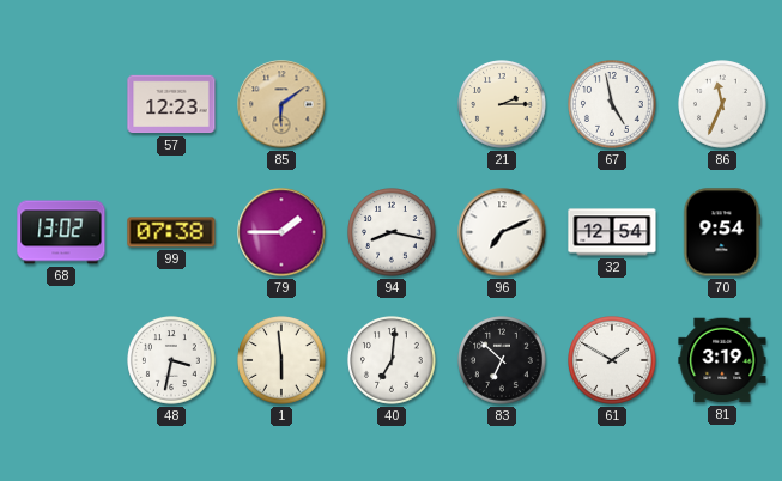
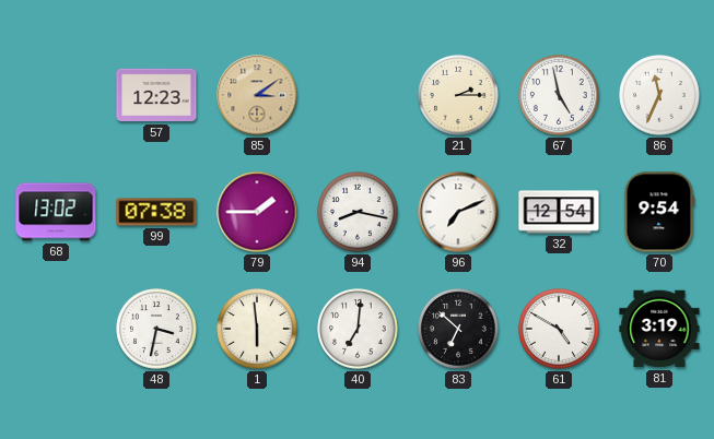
85: 6:09 -> 3:09
61: 1:50 -> 4:50
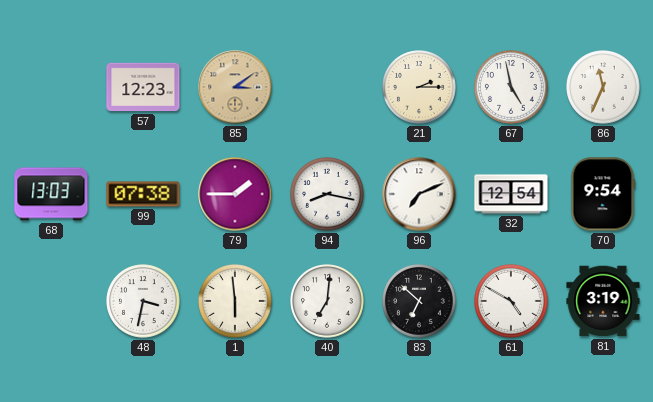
68: 13:02 -> 13:03
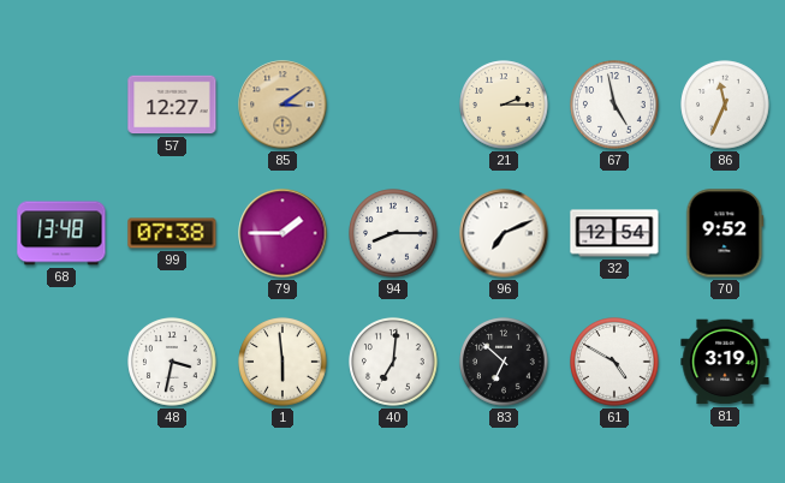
57: 12:23 -> 12:27
68: 13:03 -> 13:48
94: 8:17 -> 8:15
70: 9:54 -> 9:52
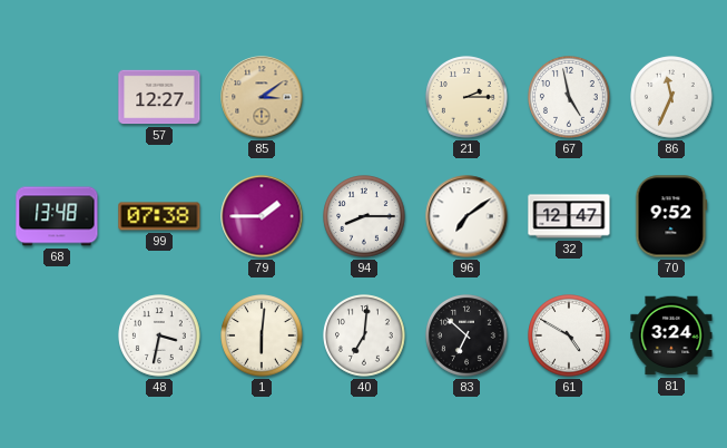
96: 7:11 -> 7:09
32: 12:54 -> 12:47
1: 5:59 -> 6:01
81: 3:19 -> 3:24
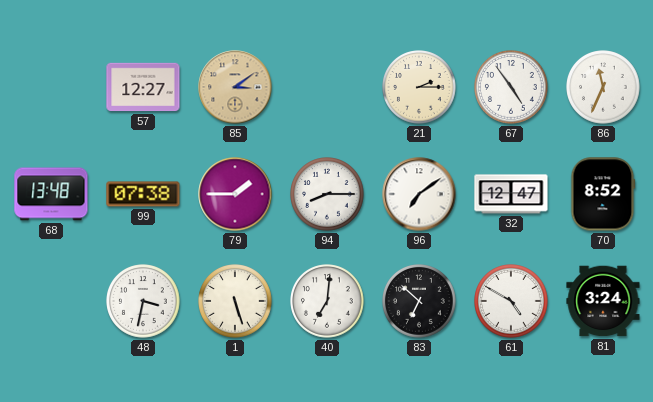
67: 4:58 -> 4:54
70: 9:52 -> 8:52
1: 6:01 -> 5:27
